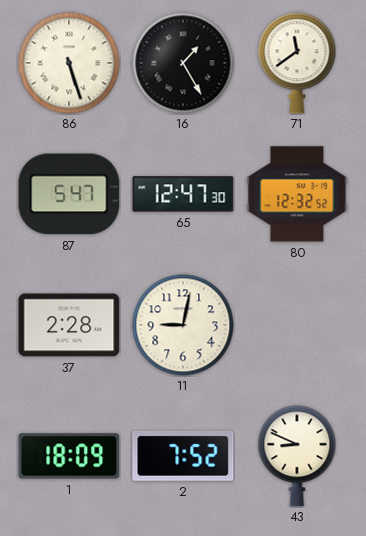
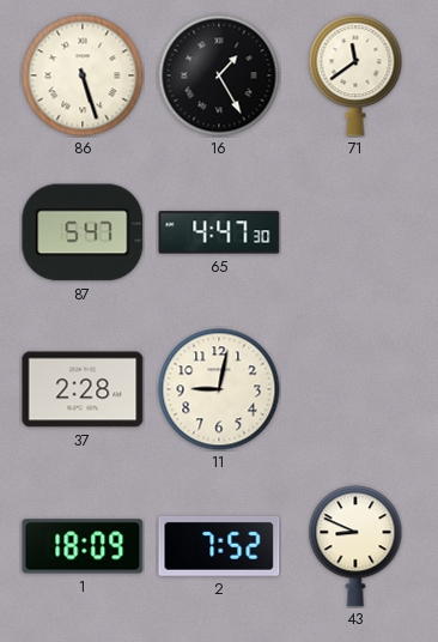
65: 12:47 -> 4:47
80: 12:32 -> none
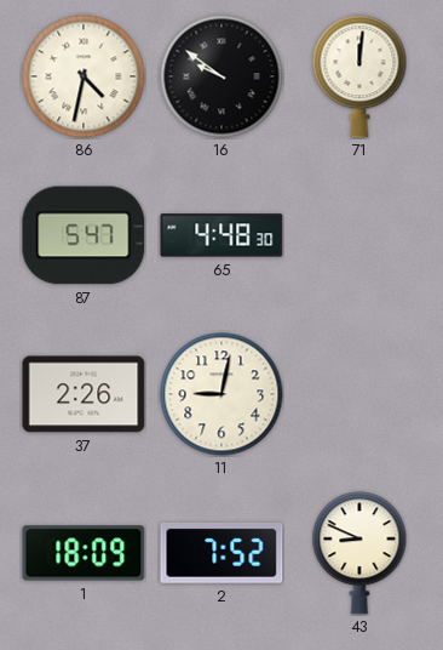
86: 5:27 -> 4:32
16: 1:25 -> 9:51
71: 11:39 -> 12:01
65: 4:47 -> 4:48
37: 2:28 -> 2:26
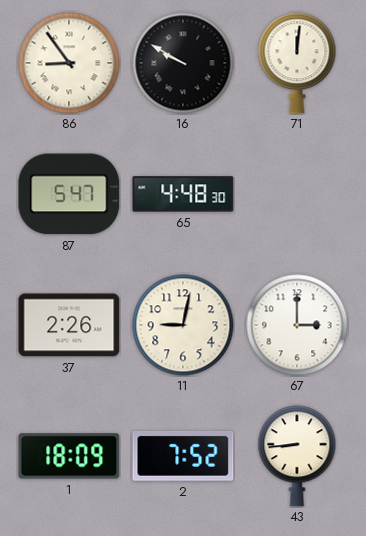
86: 4:32 -> 8:54
16: 9:51 -> 9:50
67: none -> 3:00
43: 8:49 -> 8:44
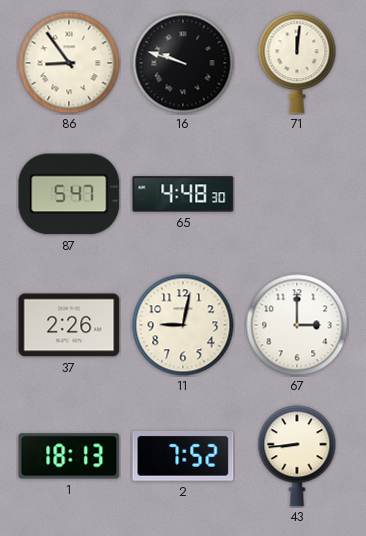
16: 9:50 -> 9:48
1: 18:09 -> 18:13
